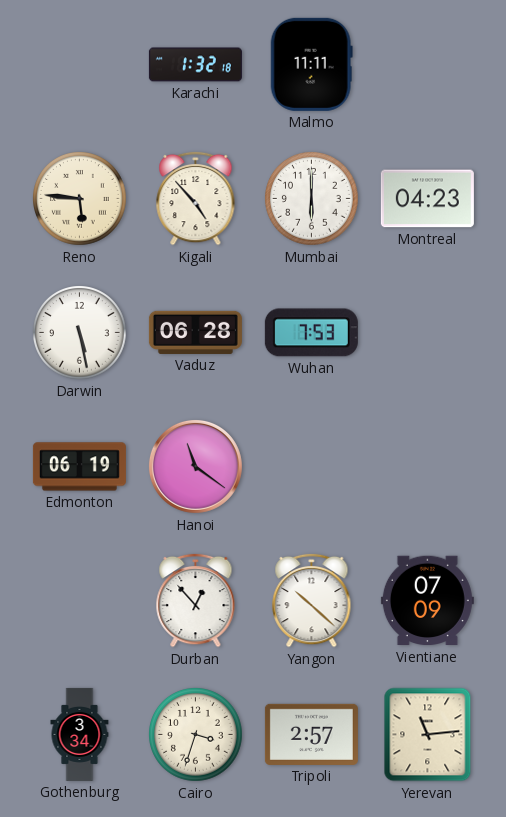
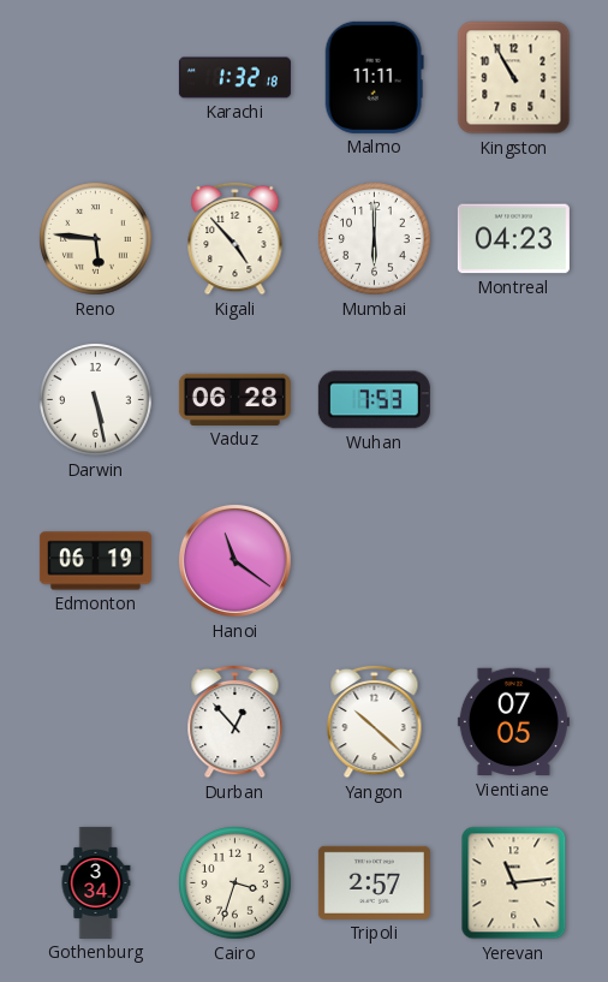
Kingston: none -> 10:55
Vientiane: 07:09 -> 07:05
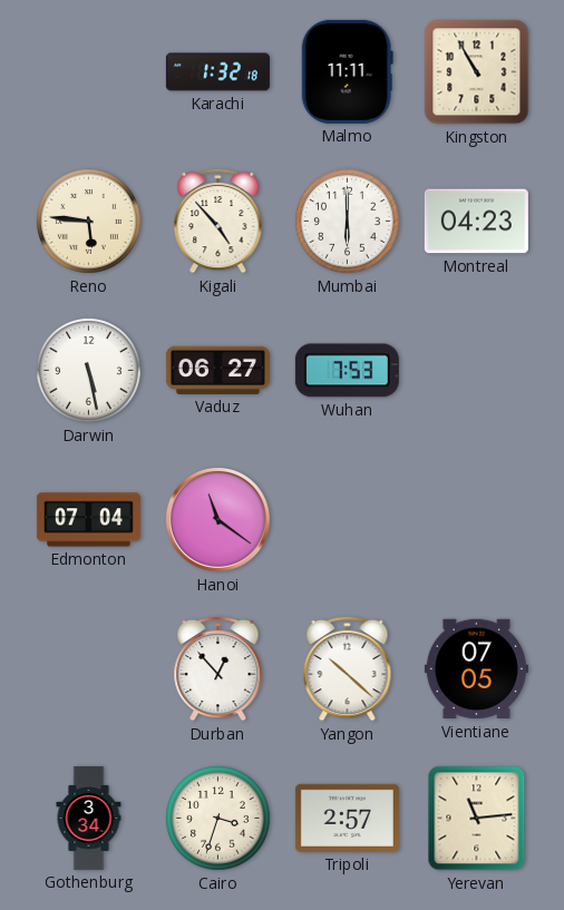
Vaduz: 06:28 -> 06:27
Edmonton: 06:19 -> 07:04
